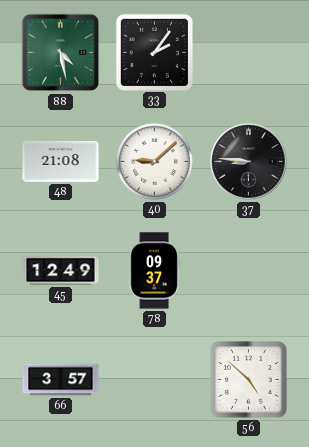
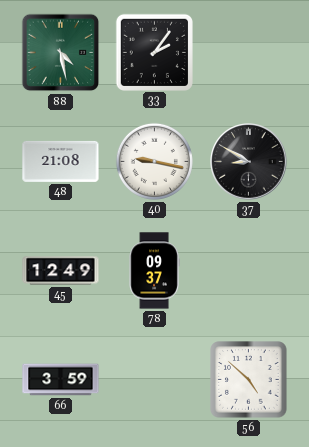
40: 9:08 -> 9:17
37: 8:46 -> 8:50
66: 3:57 -> 3:59
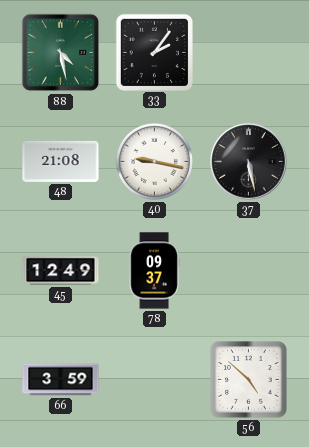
37: 8:50 -> 5:28
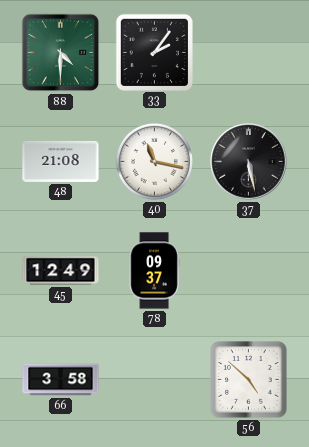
88: 4:28 -> 4:30
40: 9:17 -> 11:17
66: 3:59 -> 3:58
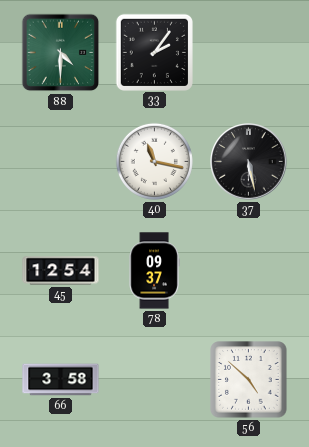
48: 21:08 -> none
45: 12:49 -> 12:54
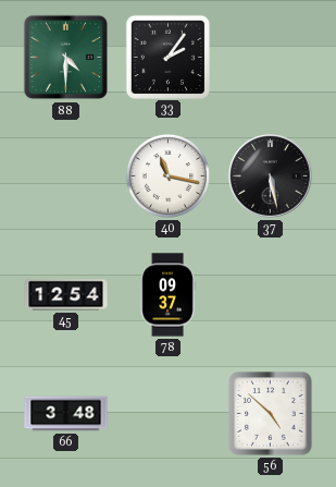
66: 3:58 -> 3:48
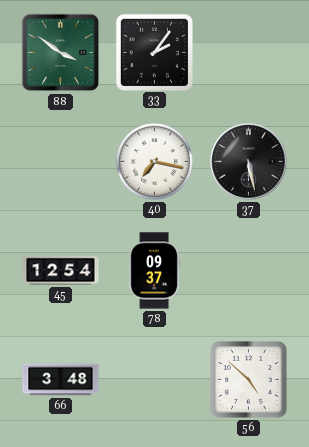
88: 4:30 -> 3:51
40: 11:17 -> 7:17
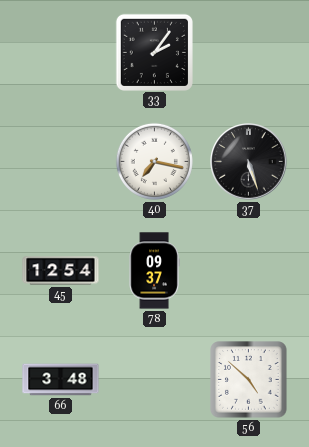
88: 3:51 -> none
37: 5:28 -> 5:27
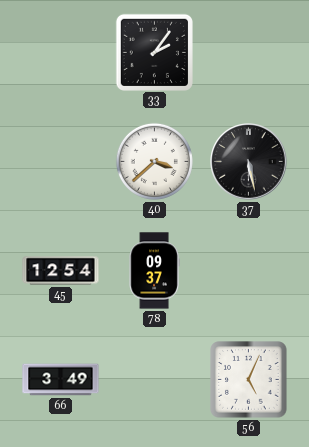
40: 7:17 -> 3:38
37: 5:27 -> 5:28
66: 3:48 -> 3:49
56: 4:52 -> 5:04
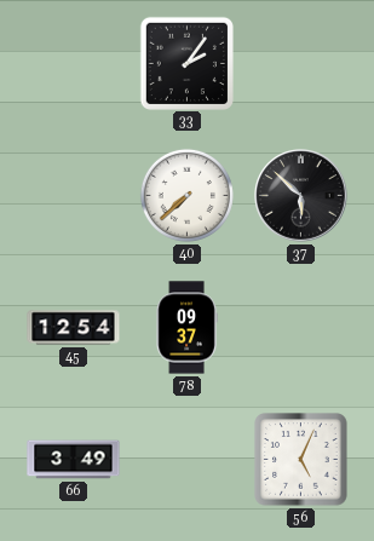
40: 3:38 -> 7:38
37: 5:28 -> 5:52
